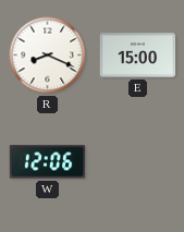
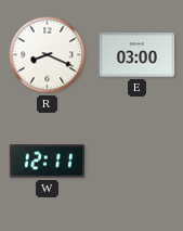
E: 15:00 -> 03:00
W: 12:06 -> 12:11
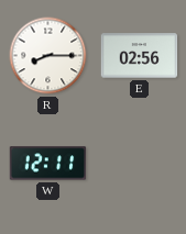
R: 8:19 -> 8:15
E: 03:00 -> 02:56
